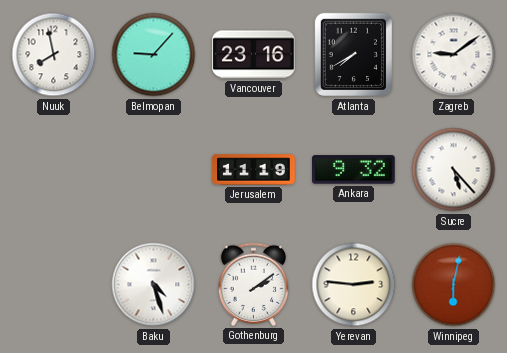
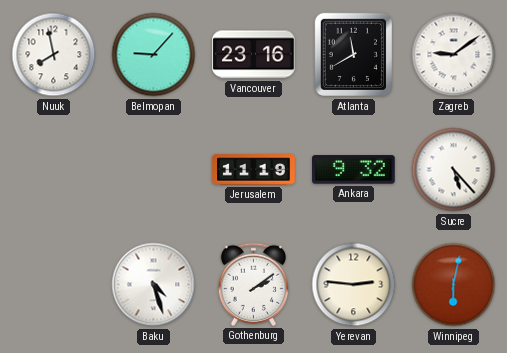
Atlanta: 7:40 -> 11:40
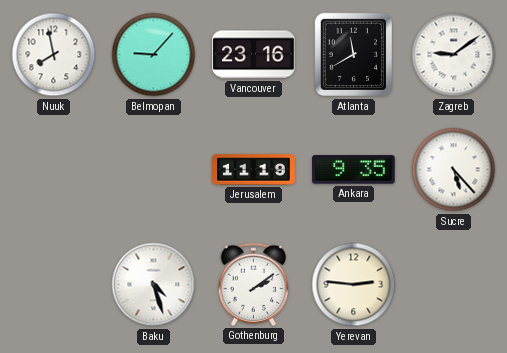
Ankara: 9:32 -> 9:35
Winnipeg: 6:02 -> none
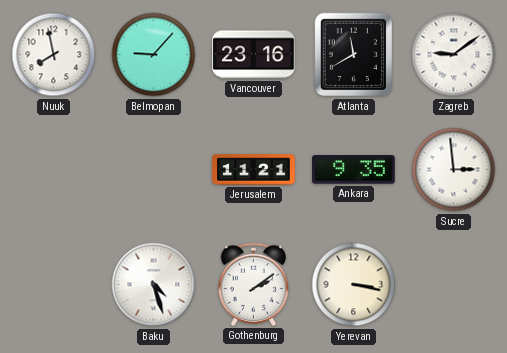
Jerusalem: 11:19 -> 11:21
Sucre: 5:23 -> 2:59
Yerevan: 2:46 -> 3:17
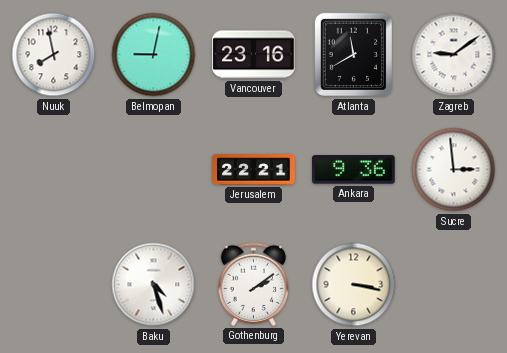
Belmopan: 9:07 -> 9:02
Jerusalem: 11:21 -> 22:21
Ankara: 9:35 -> 9:36
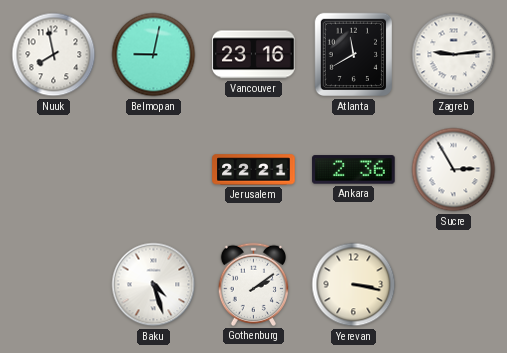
Zagreb: 9:09 -> 9:14
Ankara: 9:36 -> 2:36
Sucre: 2:59 -> 2:55
